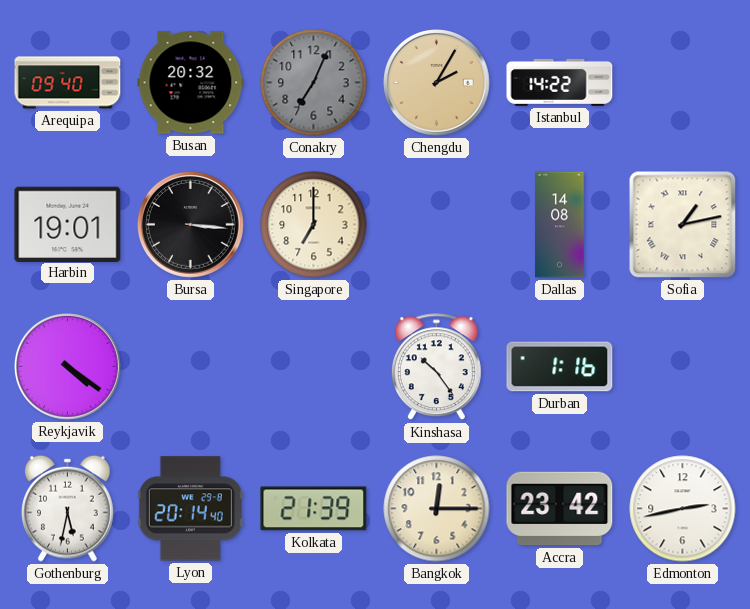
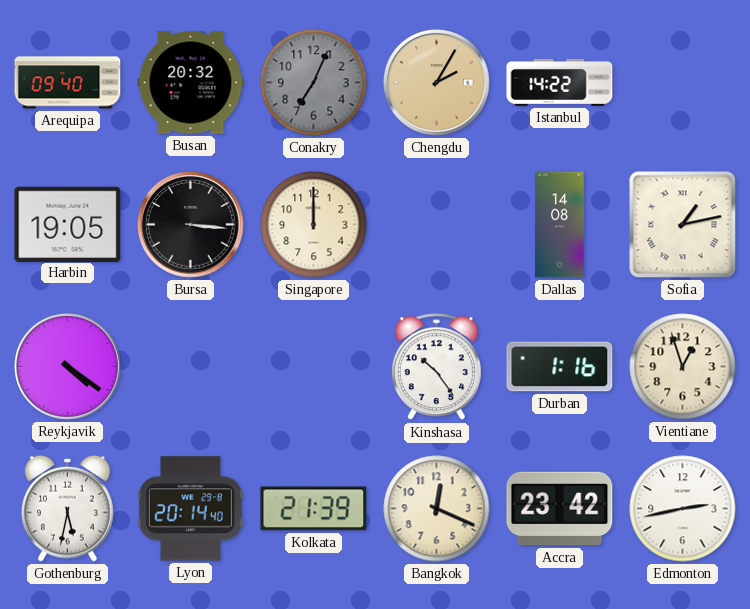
Harbin: 19:01 -> 19:05
Singapore: 7:00 -> 12:00
Vientiane: none -> 12:57
Bangkok: 12:15 -> 12:19
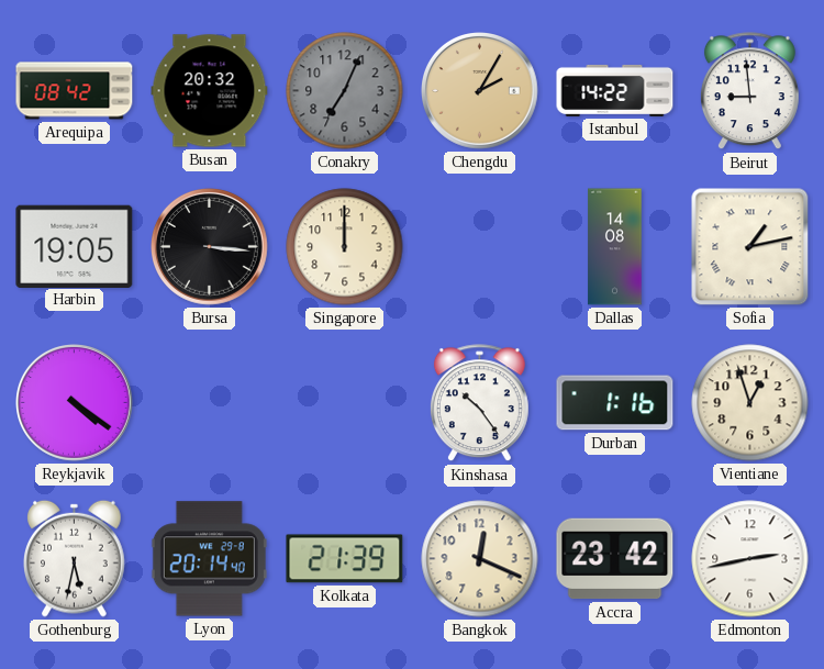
Arequipa: 09:40 -> 08:42
Beirut: none -> 8:59
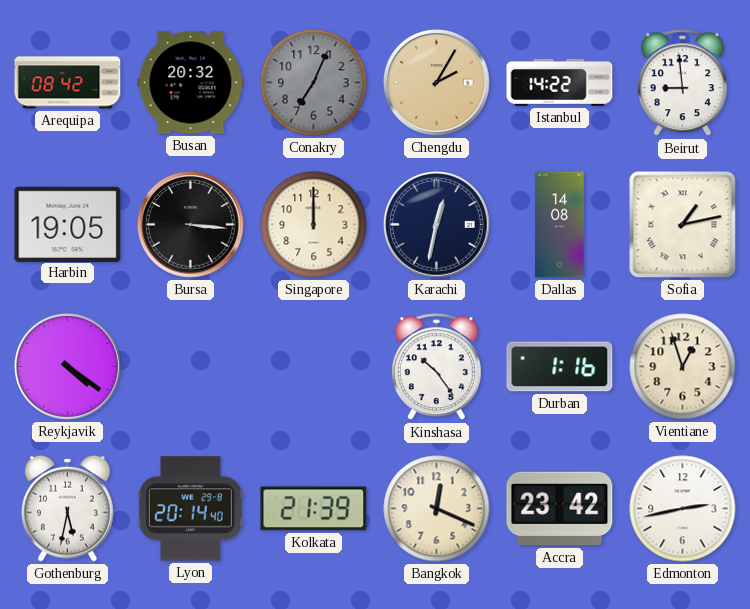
Karachi: none -> 12:32
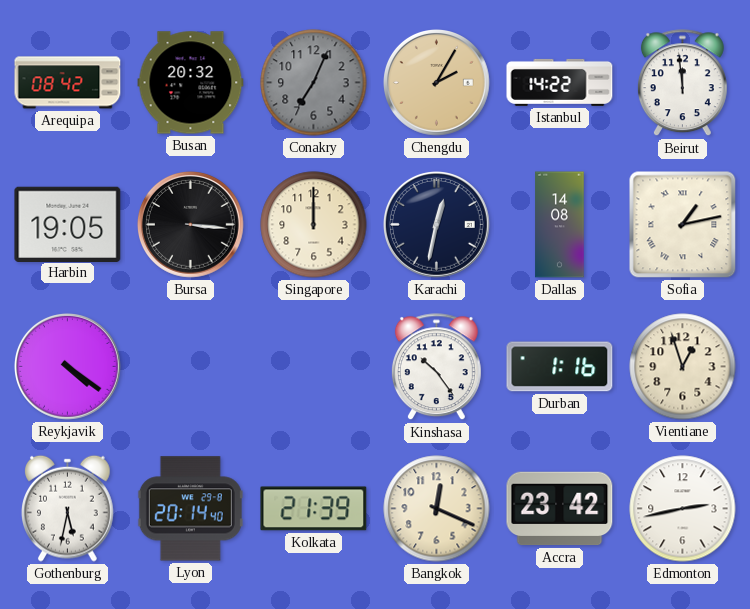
Beirut: 8:59 -> 11:59
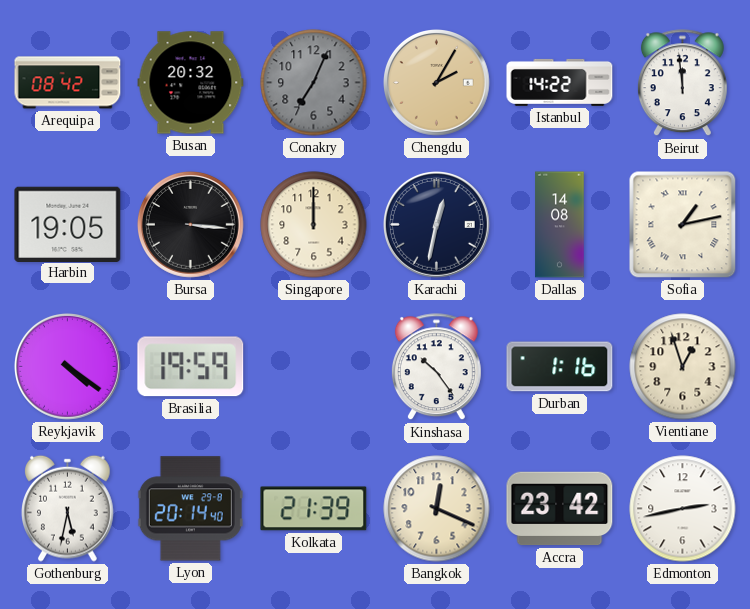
Brasilia: none -> 19:59
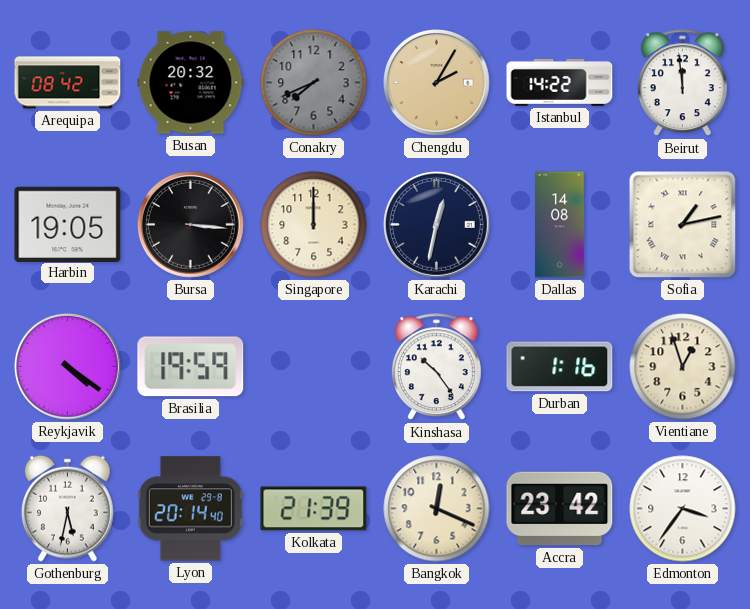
Conakry: 7:04 -> 7:41
Edmonton: 2:43 -> 3:36
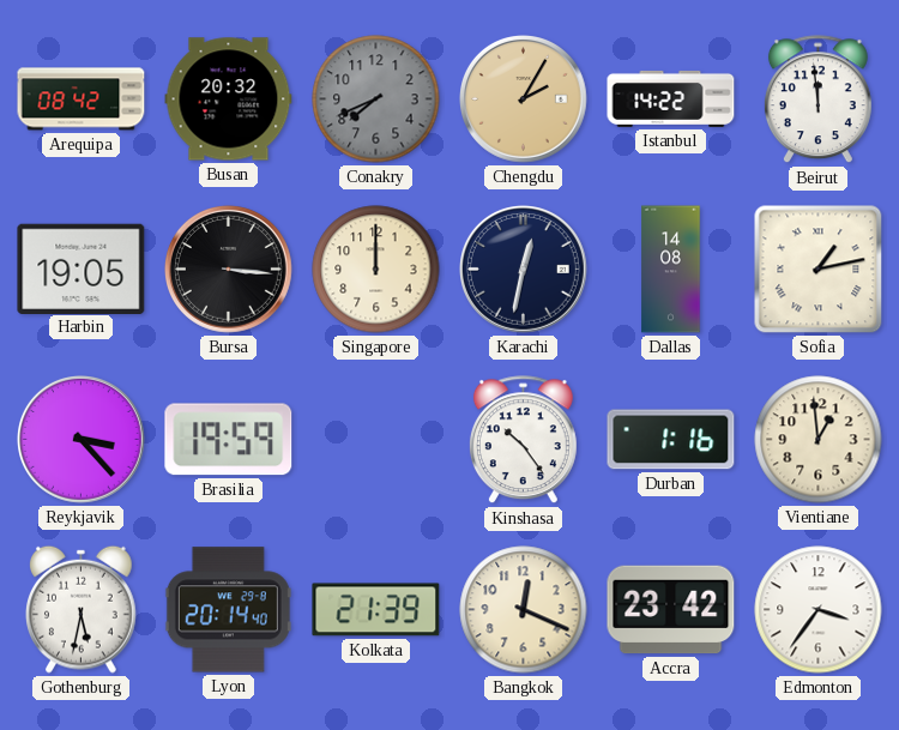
Reykjavik: 4:21 -> 3:23
Vientiane: 12:57 -> 12:59
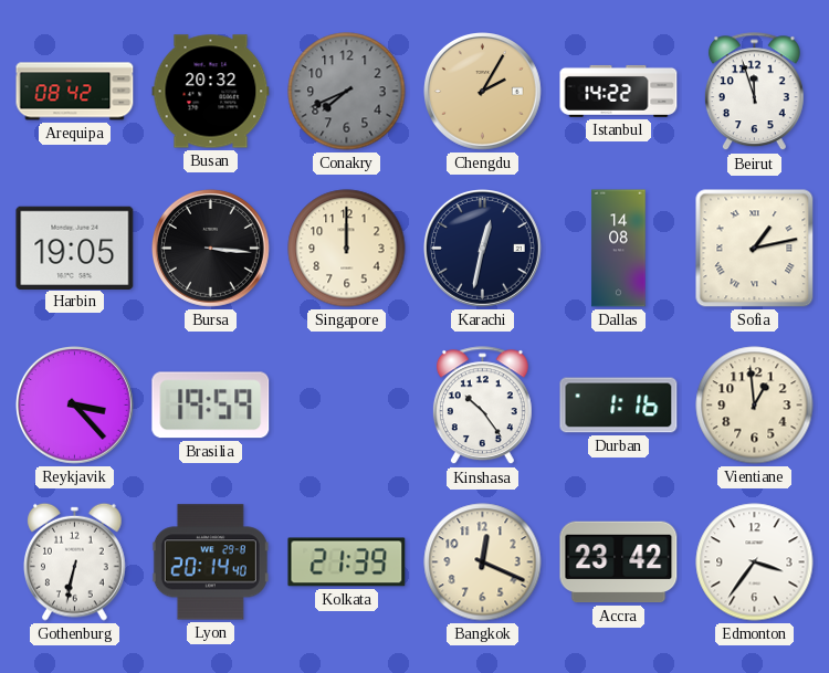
Beirut: 11:59 -> 11:57
Gothenburg: 5:32 -> 6:32
